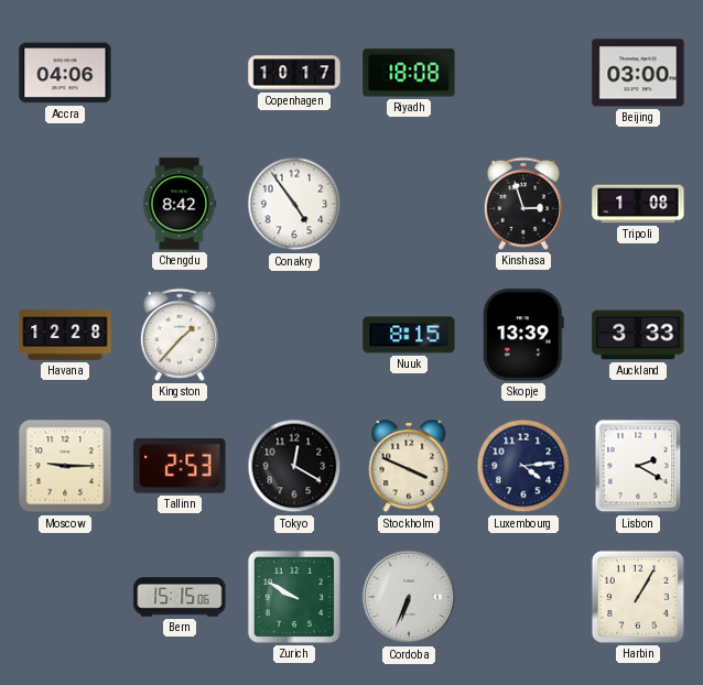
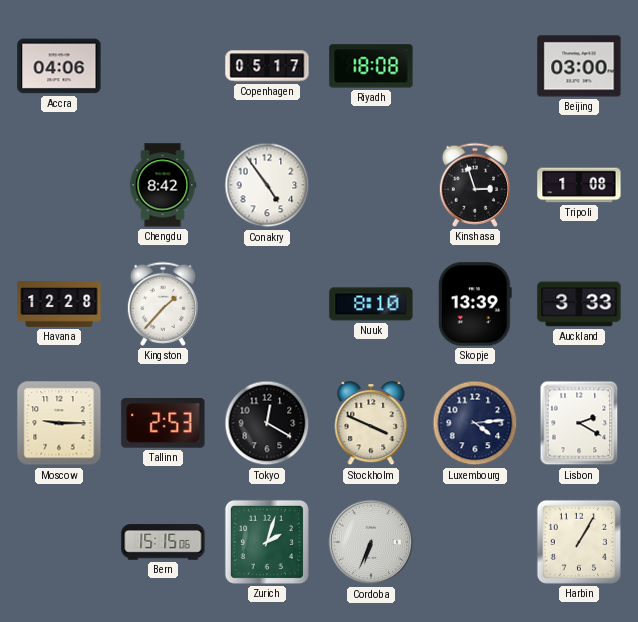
Copenhagen: 10:17 -> 05:17
Nuuk: 8:15 -> 8:10
Zurich: 9:50 -> 2:03
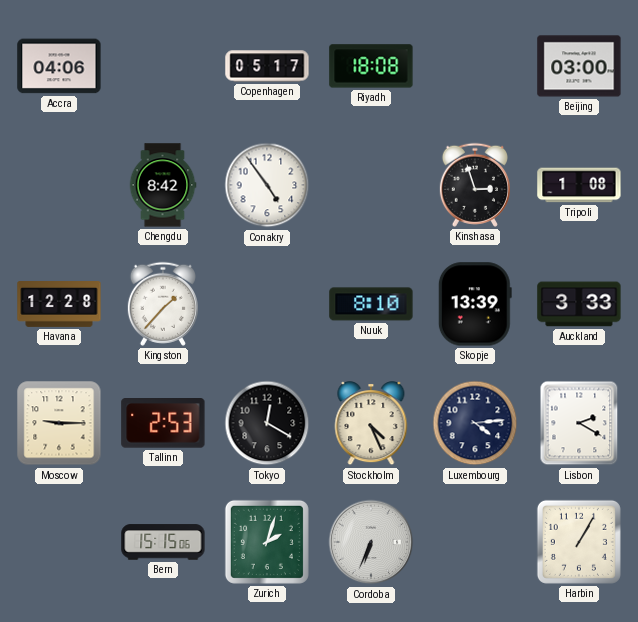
Stockholm: 3:49 -> 4:26
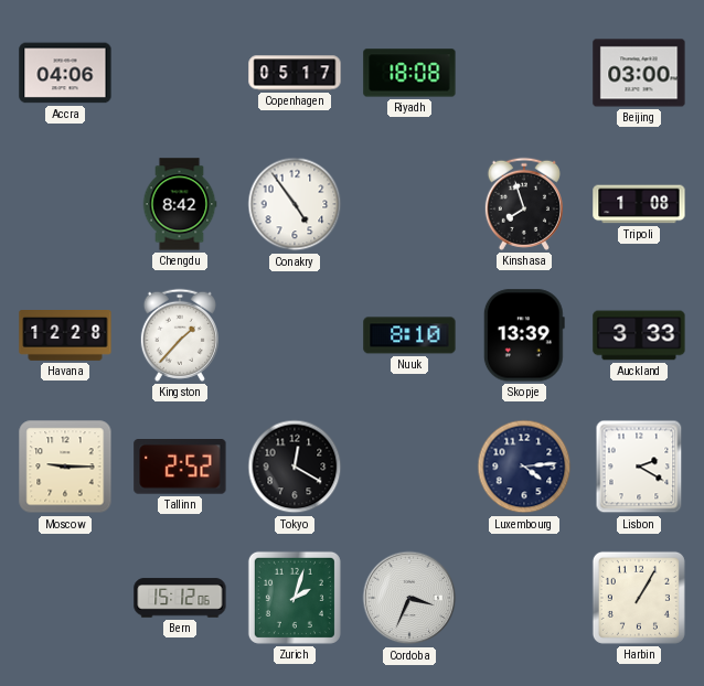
Kinshasa: 2:57 -> 7:57
Tallinn: 2:53 -> 2:52
Stockholm: 4:26 -> none
Bern: 15:15 -> 15:12
Cordoba: 6:34 -> 3:34
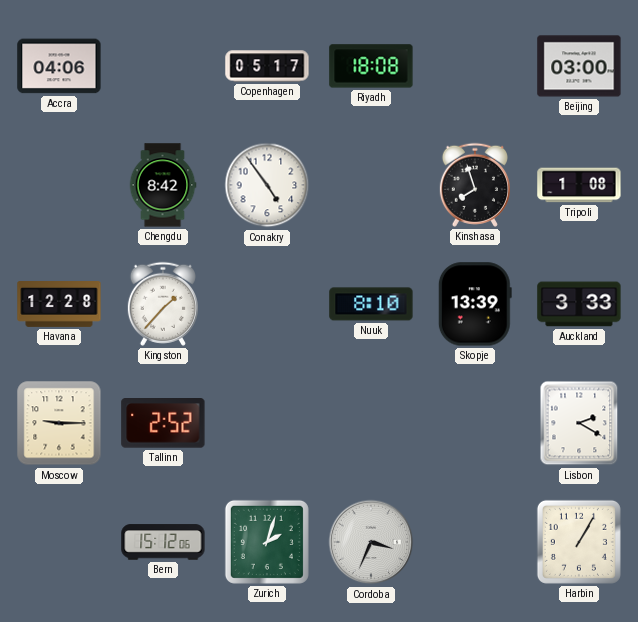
Tokyo: 12:20 -> none
Luxembourg: 4:14 -> none
